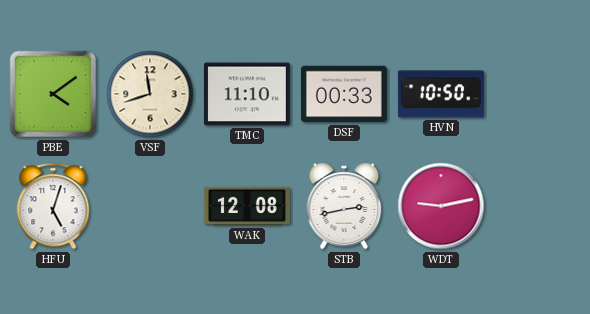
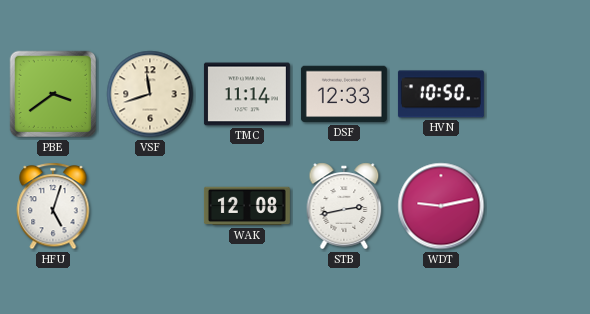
PBE: 4:09 -> 3:39
TMC: 11:10 -> 11:14
DSF: 00:33 -> 12:33
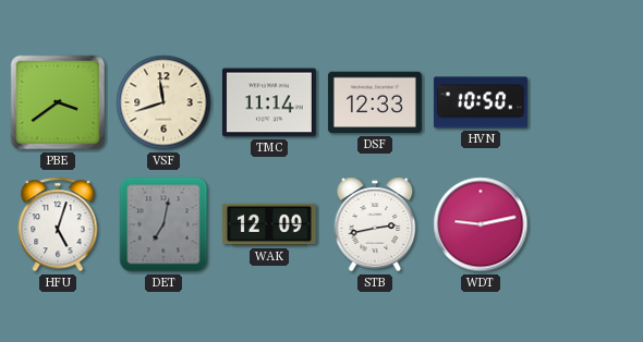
DET: none -> 7:02
WAK: 12:08 -> 12:09
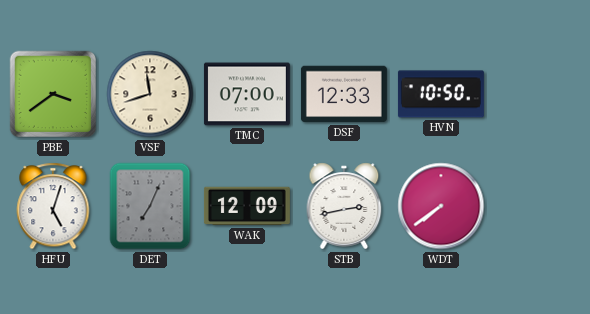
TMC: 11:14 -> 07:00
DET: 7:02 -> 7:04
WDT: 9:13 -> 7:39
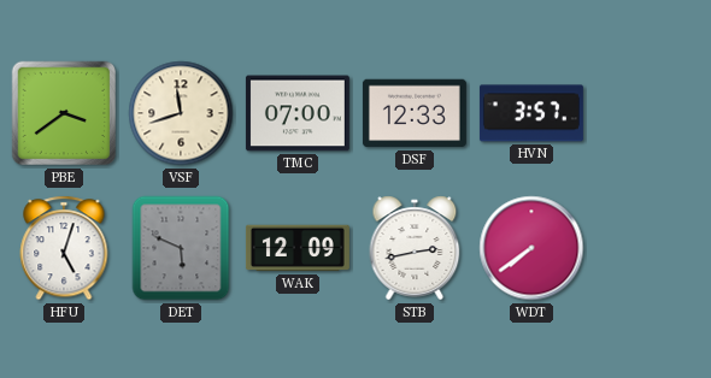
HVN: 10:50 -> 3:57
DET: 7:04 -> 5:49
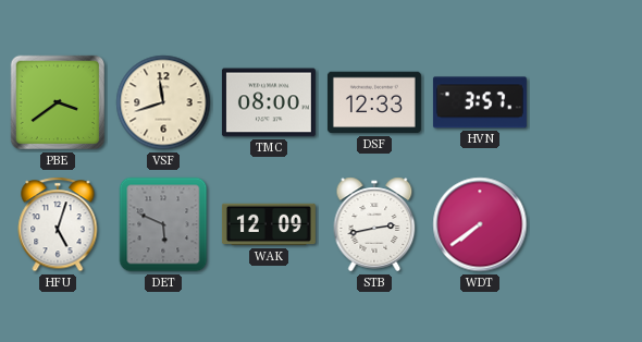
TMC: 07:00 -> 08:00
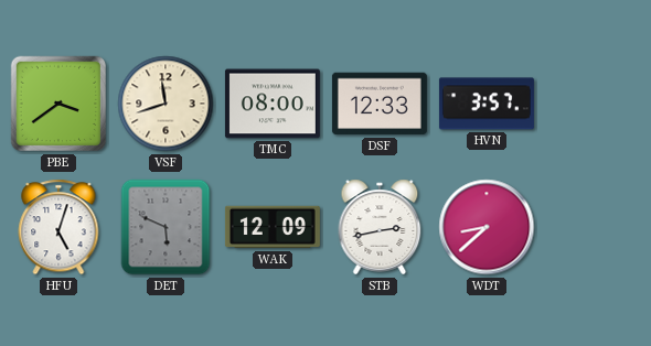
WDT: 7:39 -> 8:38
